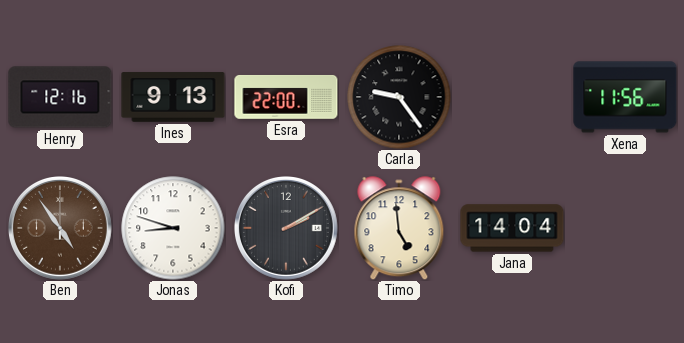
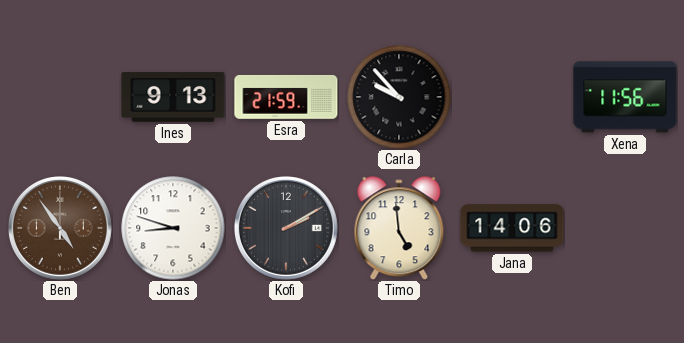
Henry: 12:16 -> none
Esra: 22:00 -> 21:59
Carla: 9:24 -> 9:53
Jana: 14:04 -> 14:06
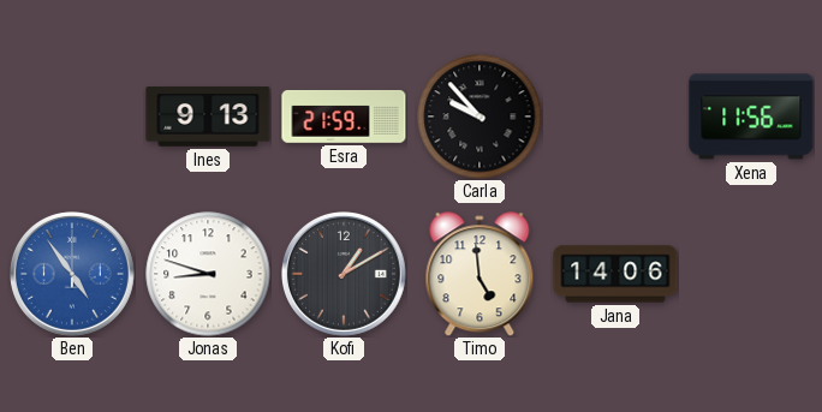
Ben dial: brown -> blue
Kofi: 2:10 -> 1:10
